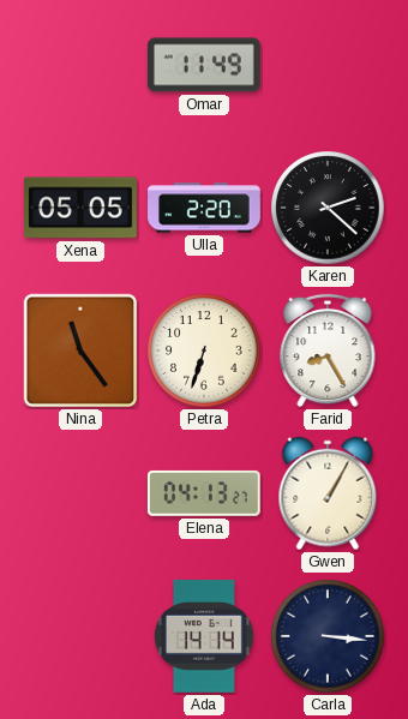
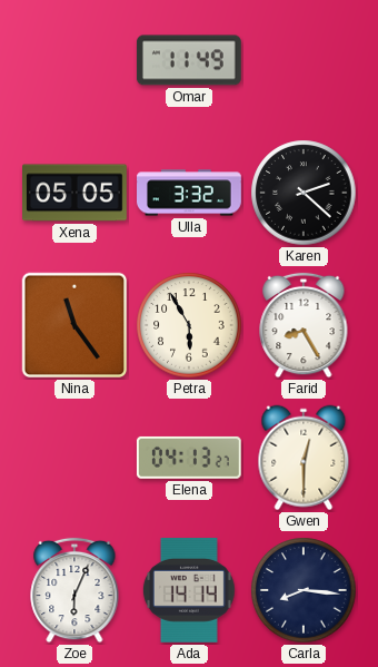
Ulla: 2:20 -> 3:32
Petra: 6:33 -> 5:55
Gwen: 1:05 -> 12:30
Zoe: none -> 6:04
Carla: 3:16 -> 8:16
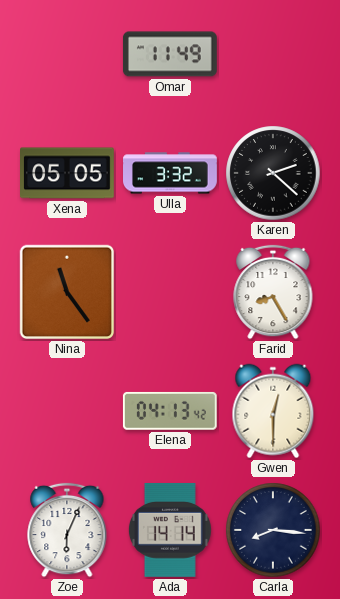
Petra: 5:55 -> none
Elena: 04:13:27 -> 04:13:42
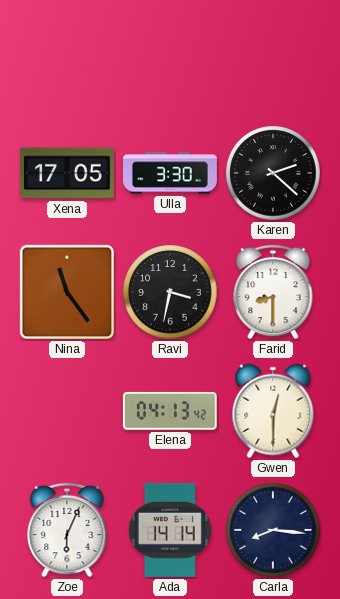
Omar: 11:49 -> none
Xena: 05:05 -> 17:05
Ulla: 3:32 -> 3:30
Ravi: none -> 3:32
Farid: 8:25 -> 8:30
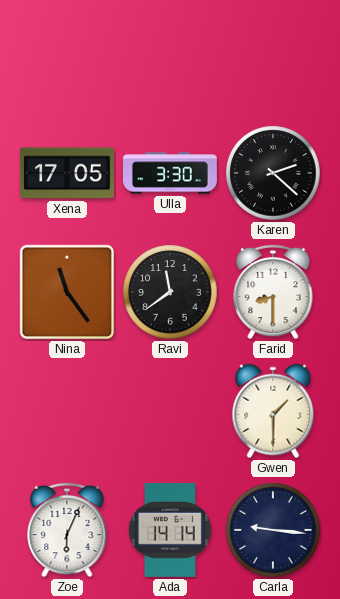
Ravi: 3:32 -> 11:39
Elena: 04:13 -> none
Gwen: 12:30 -> 1:30
Carla: 8:16 -> 9:16
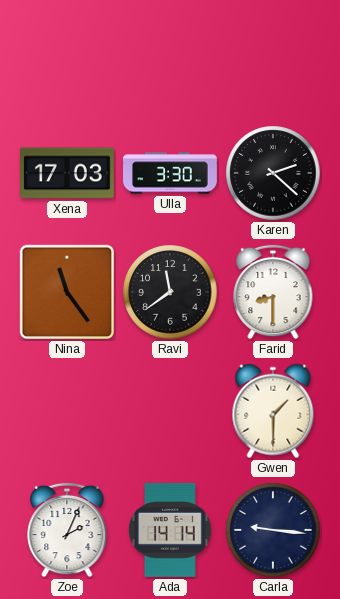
Xena: 17:05 -> 17:03
Zoe: 6:04 -> 2:04
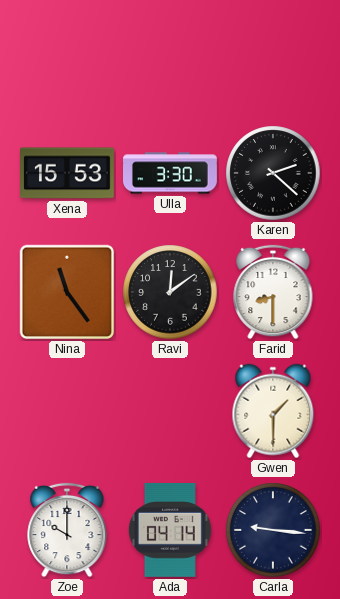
Xena: 17:03 -> 15:53
Ravi: 11:39 -> 12:09
Zoe: 2:04 -> 10:00
Ada: 14:14 -> 04:14
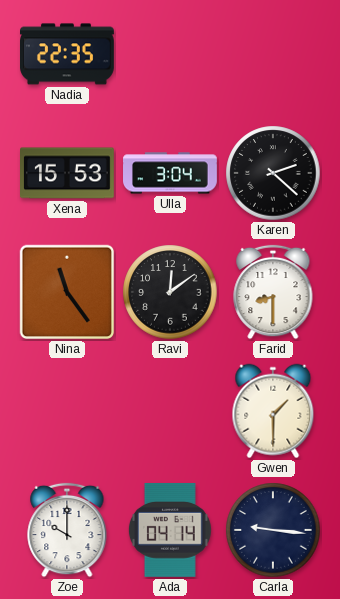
Nadia: none -> 22:35
Ulla: 3:30 -> 3:04
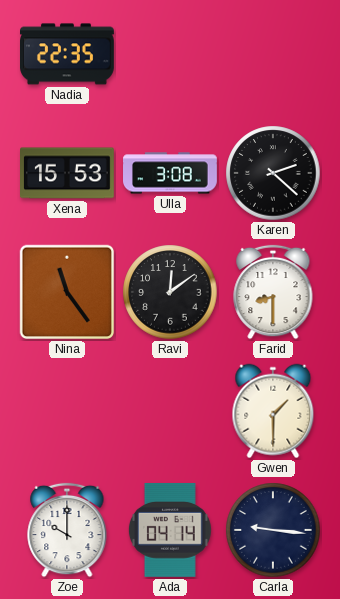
Ulla: 3:04 -> 3:08
